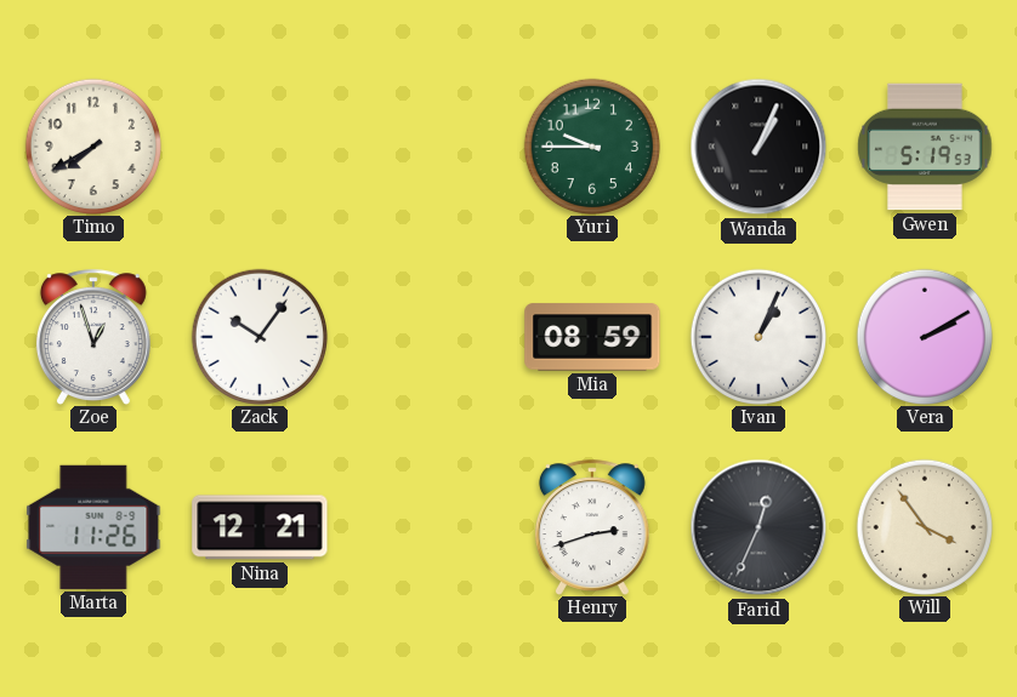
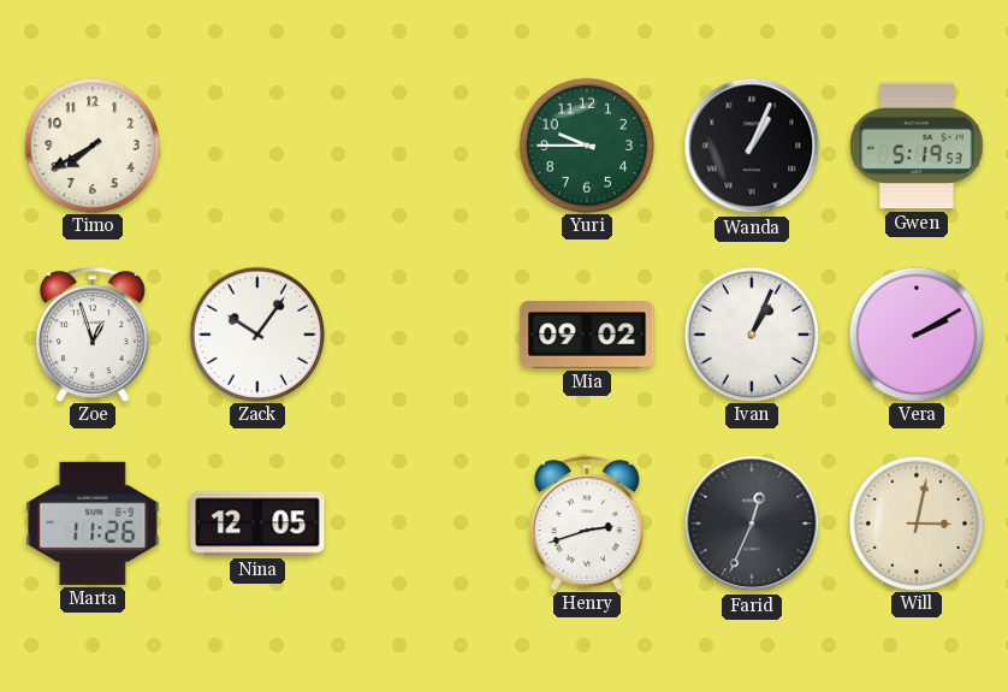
Mia: 08:59 -> 09:02
Nina: 12:21 -> 12:05
Will: 3:54 -> 3:02
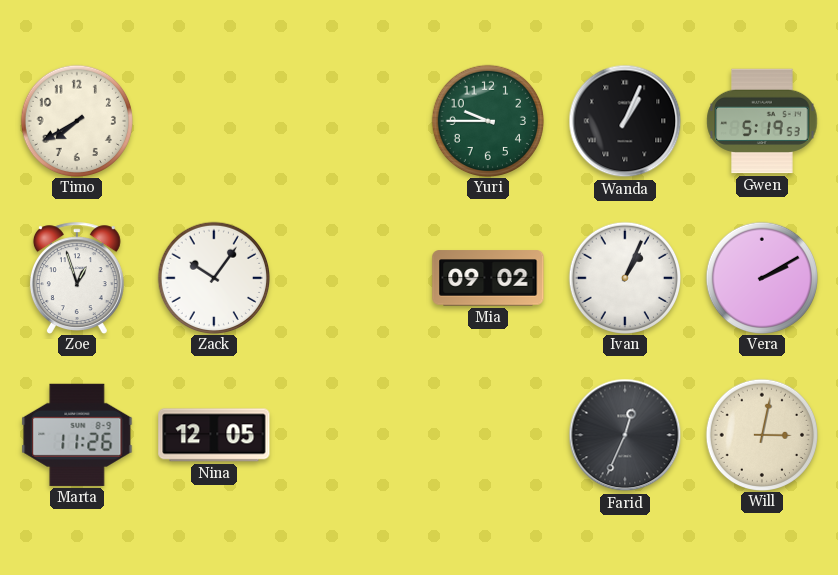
Henry: 2:42 -> none
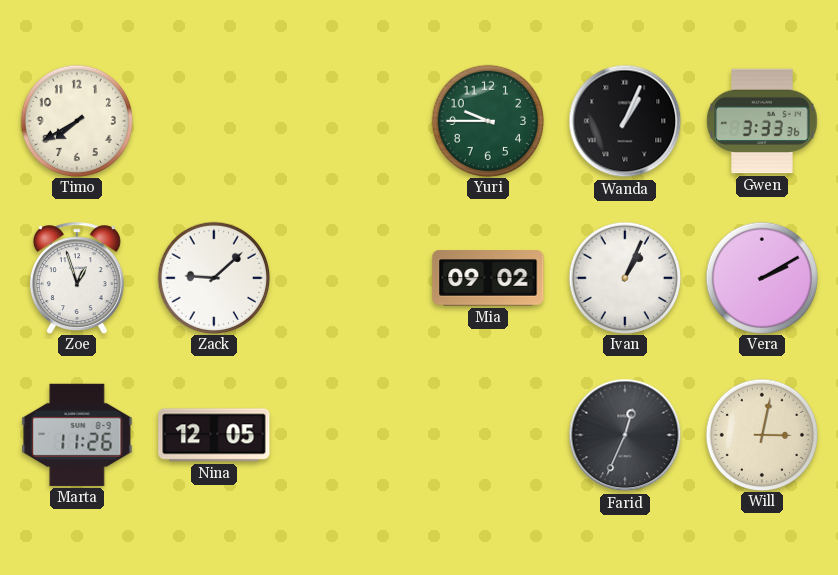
Gwen: 5:19 -> 3:33
Zack: 10:06 -> 9:08
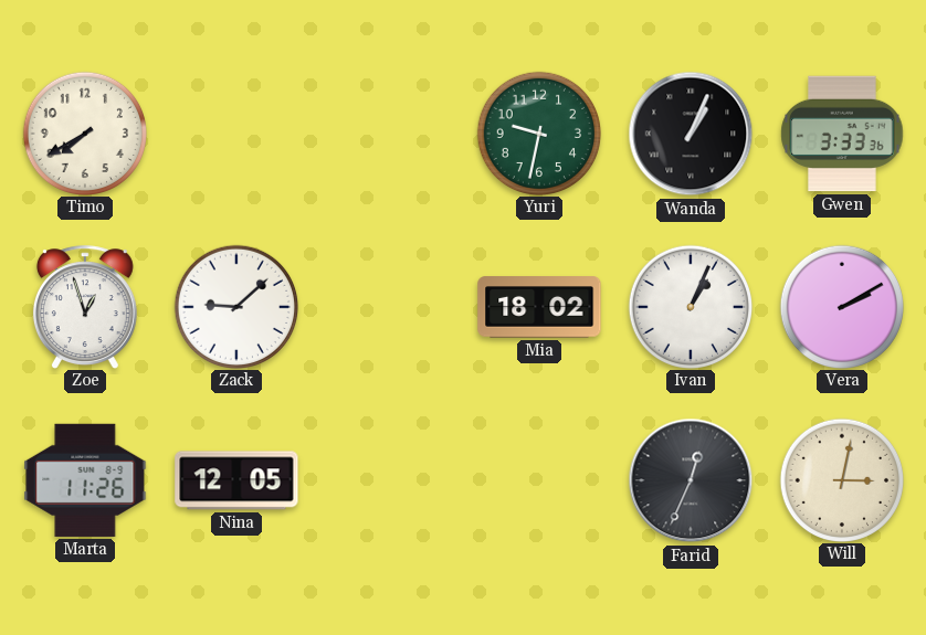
Yuri: 9:45 -> 9:32
Mia: 09:02 -> 18:02
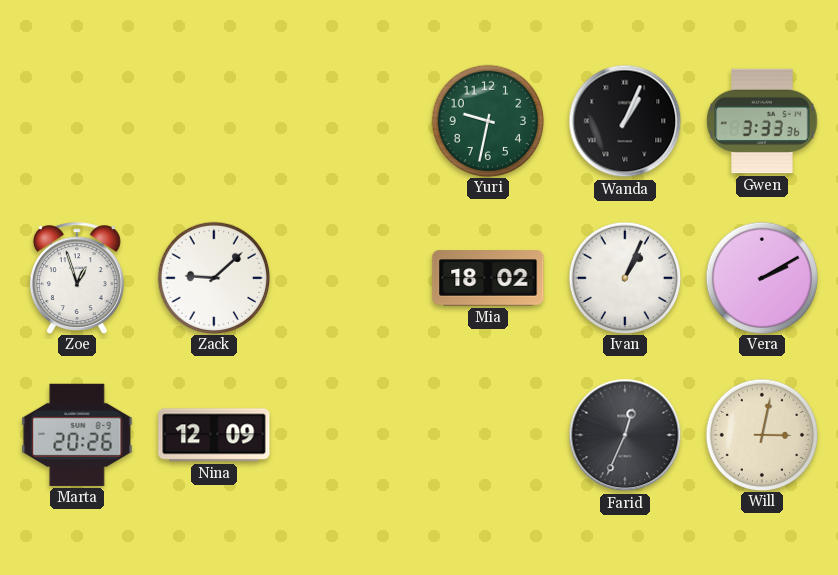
Timo: 7:40 -> none
Marta: 11:26 -> 20:26
Nina: 12:05 -> 12:09
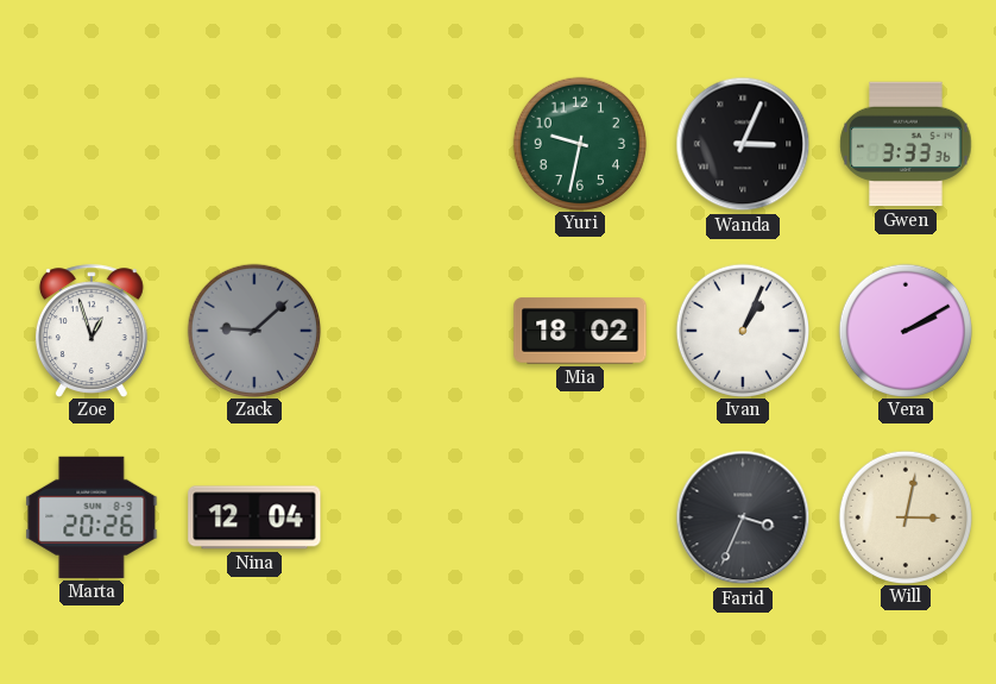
Wanda: 1:04 -> 3:04
Zack dial: white -> grey
Nina: 12:09 -> 12:04
Farid: 12:34 -> 3:34
